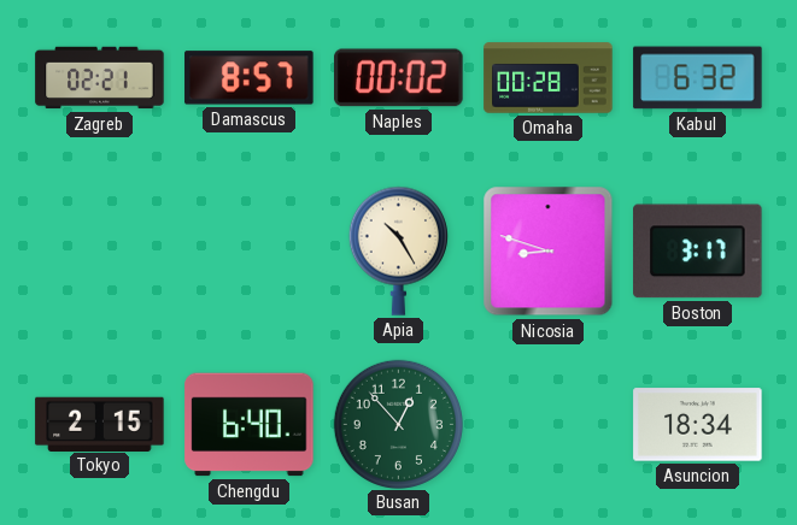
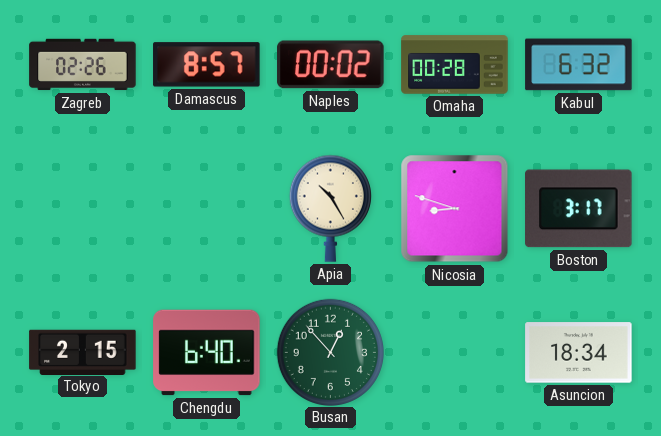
Zagreb: 02:21 -> 02:26
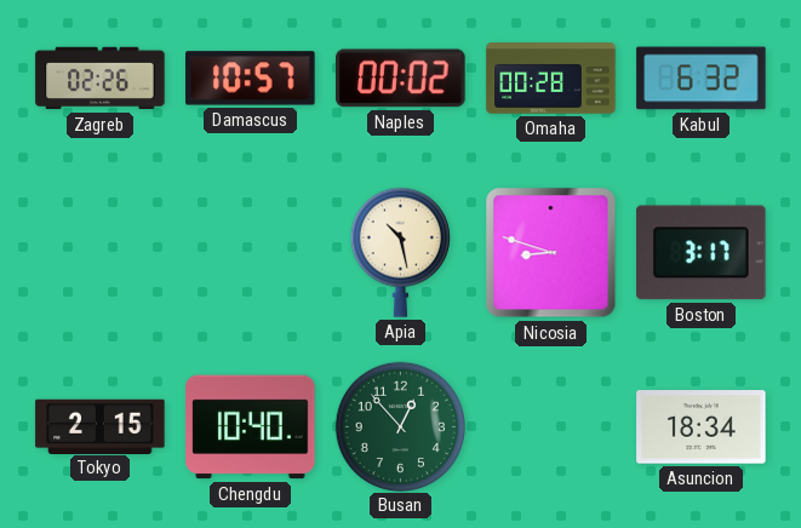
Damascus: 8:57 -> 10:57
Apia: 10:25 -> 10:28
Chengdu: 6:40 -> 10:40
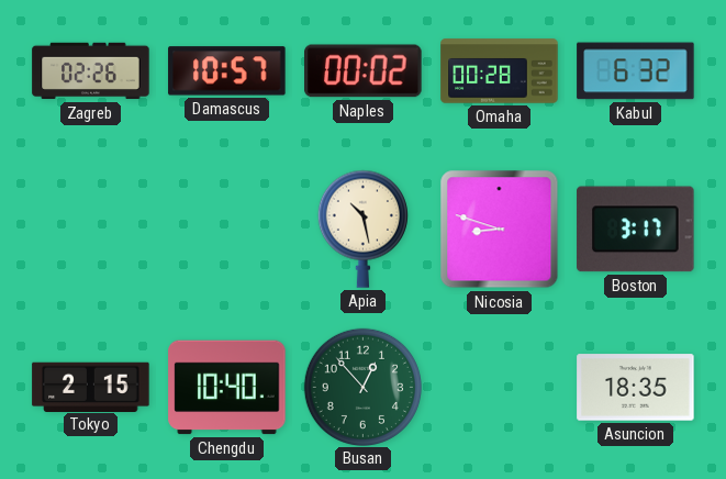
Asuncion: 18:34 -> 18:35
